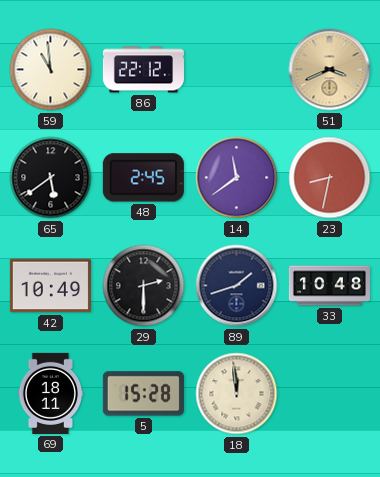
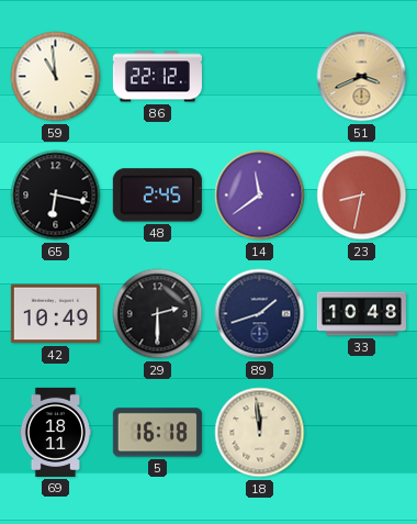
65: 5:39 -> 6:17
5: 15:28 -> 16:18
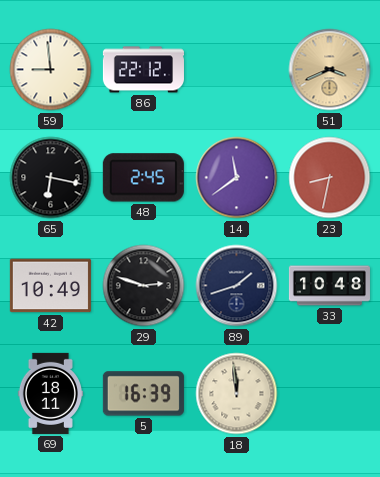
59: 10:59 -> 8:59
29: 2:30 -> 2:48
5: 16:18 -> 16:39
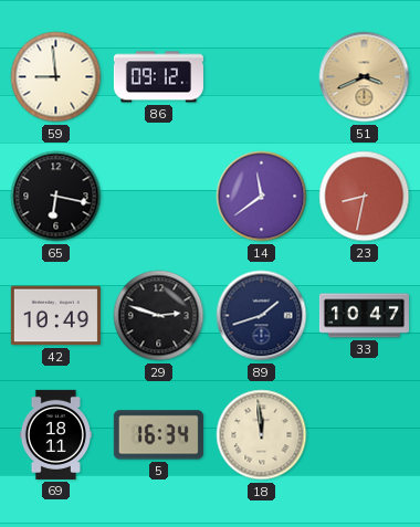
86: 22:12 -> 09:12
48: 2:45 -> none
33: 10:48 -> 10:47
5: 16:39 -> 16:34
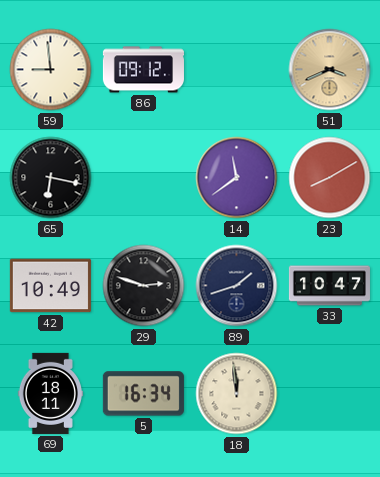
23: 8:32 -> 8:10
